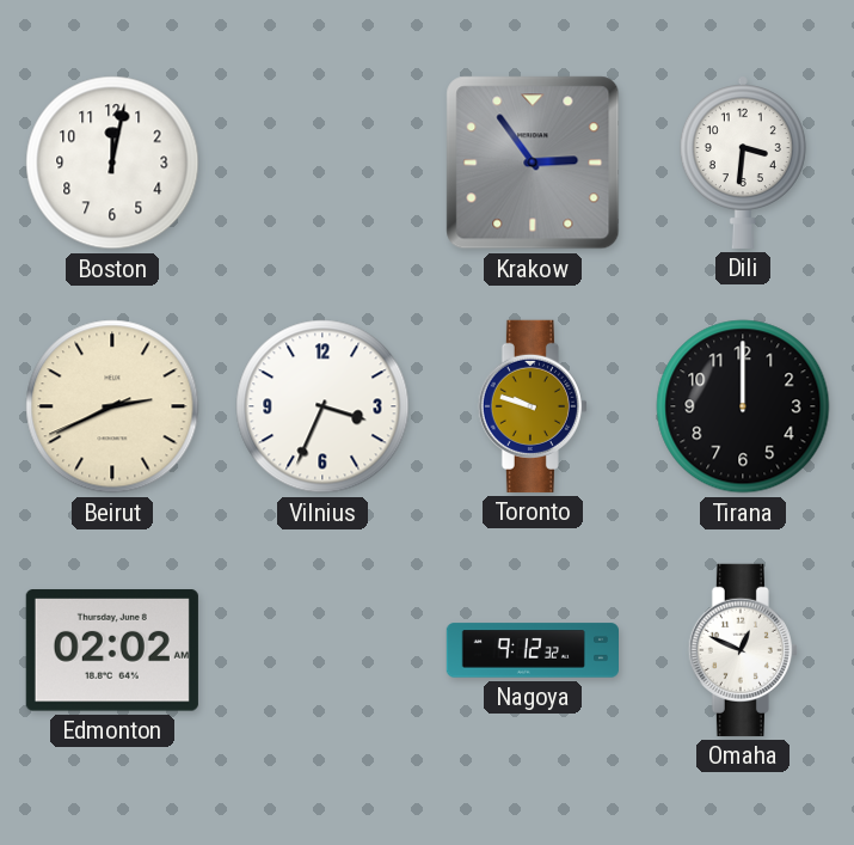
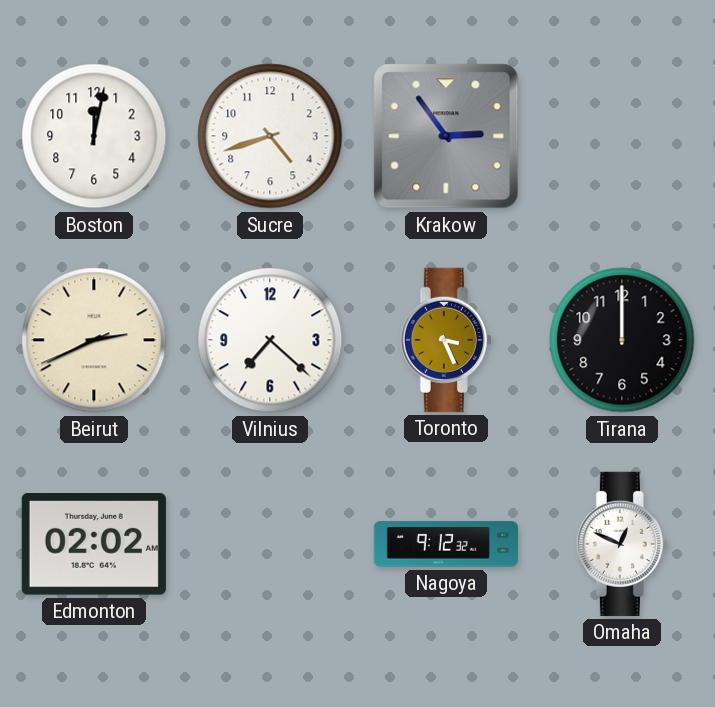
Sucre: none -> 4:42
Dili: 3:31 -> none
Vilnius: 3:34 -> 7:22
Toronto: 9:48 -> 3:26
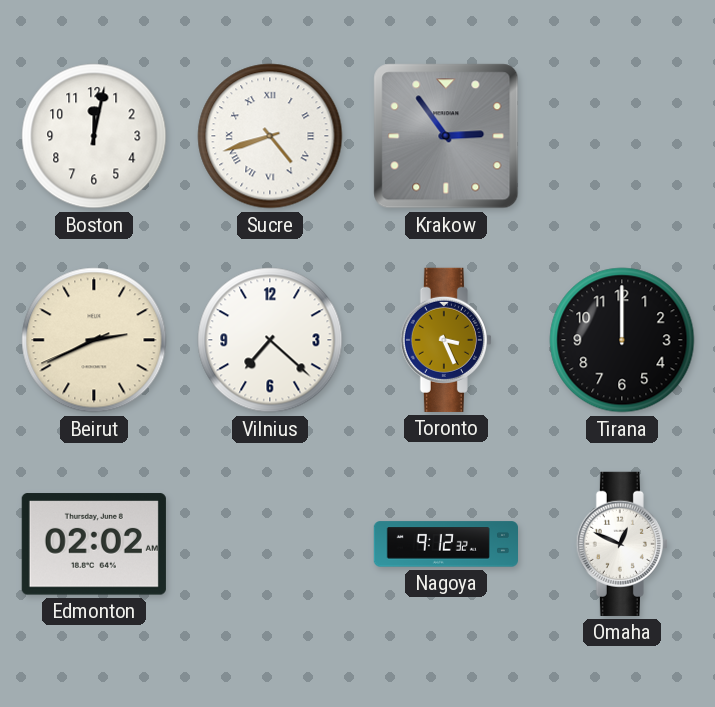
Sucre numerals: Arabic -> Roman
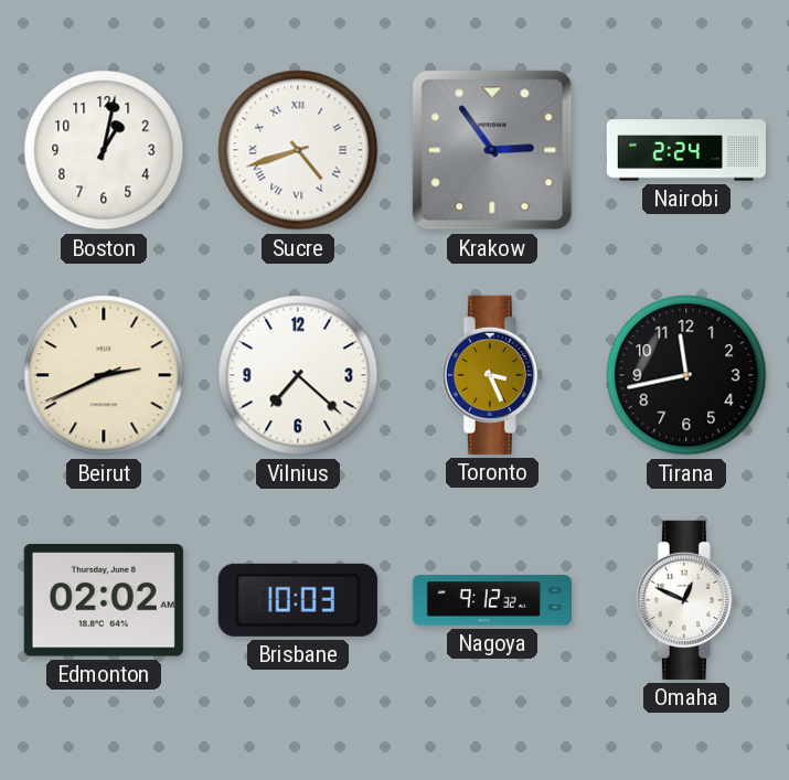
Boston: 12:02 -> 1:02
Nairobi: none -> 2:24
Tirana: 12:00 -> 11:43
Brisbane: none -> 10:03
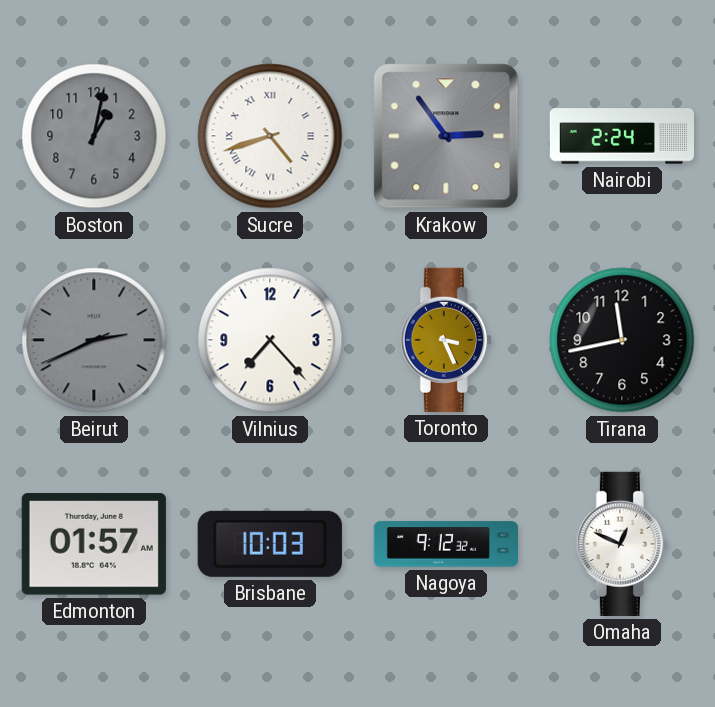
Boston dial: white -> grey
Beirut dial: cream -> grey
Vilnius: 7:22 -> 7:23
Edmonton: 02:02 -> 01:57
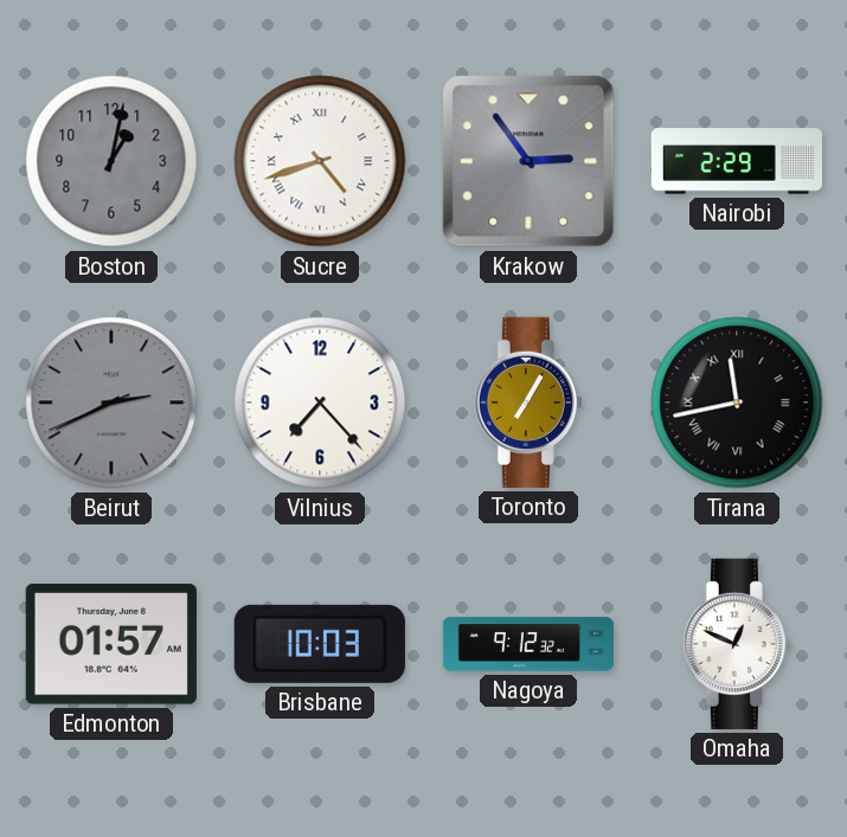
Nairobi: 2:24 -> 2:29
Toronto: 3:26 -> 7:05
Tirana numerals: Arabic -> Roman
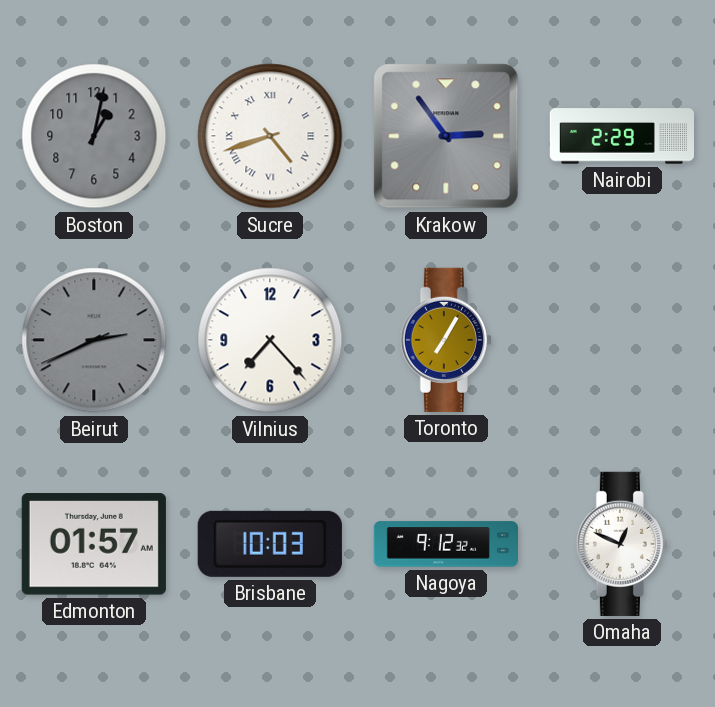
Tirana: 11:43 -> none
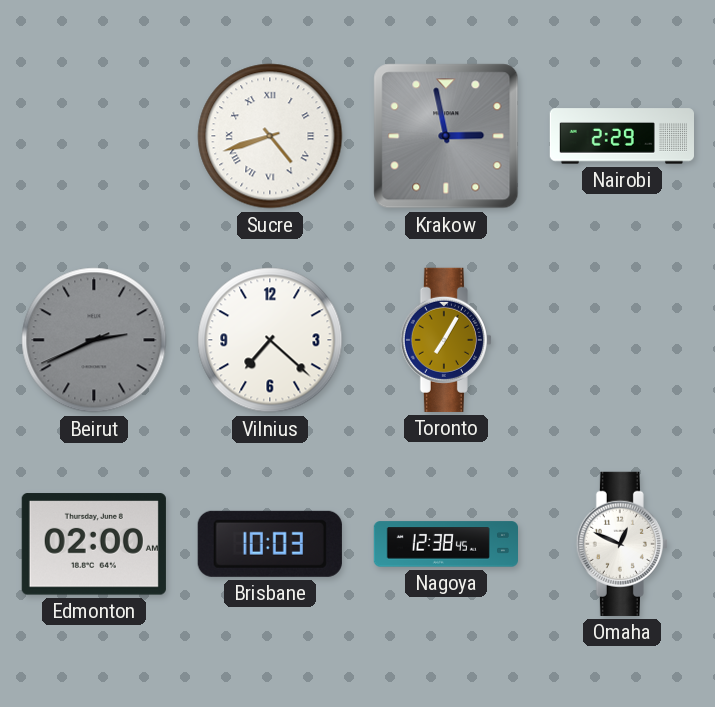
Boston: 1:02 -> none
Krakow: 2:54 -> 2:58
Vilnius: 7:23 -> 7:22
Edmonton: 01:57 -> 02:00
Nagoya: 9:12 -> 12:38
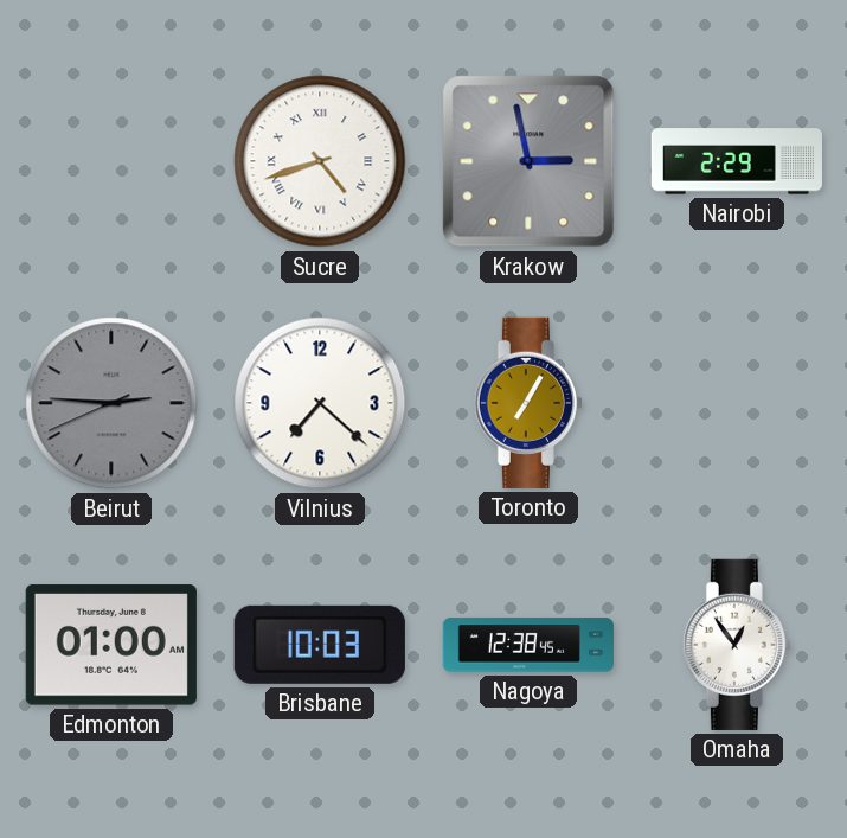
Beirut: 2:40 -> 2:45
Edmonton: 02:00 -> 01:00
Omaha: 12:49 -> 12:54
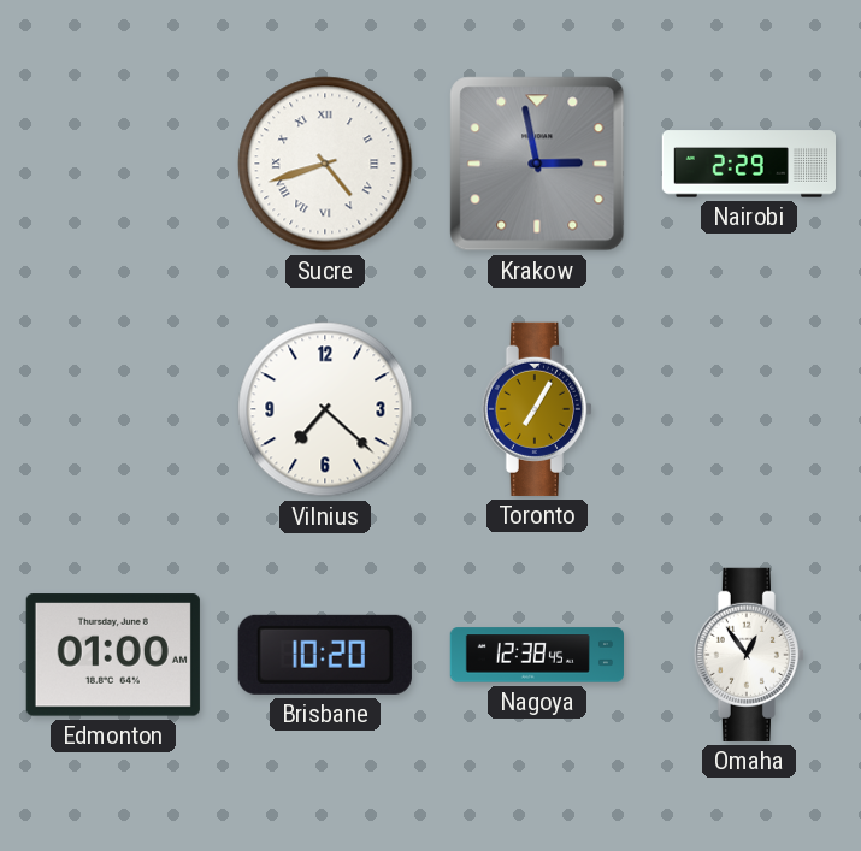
Beirut: 2:45 -> none
Brisbane: 10:03 -> 10:20
